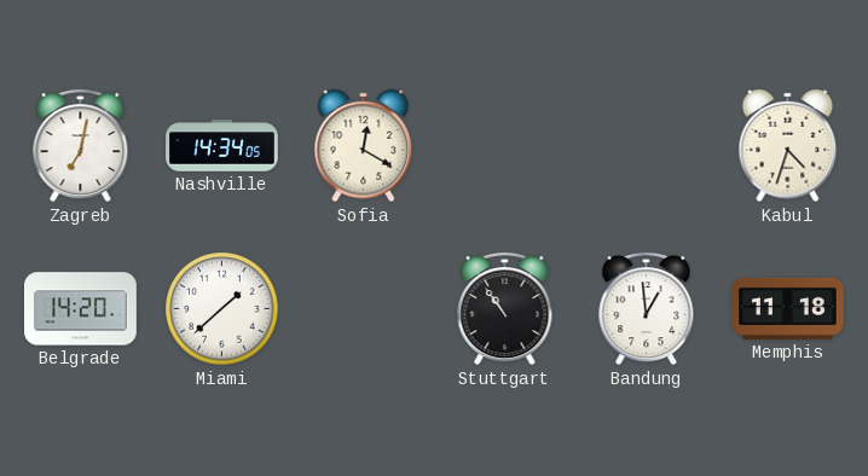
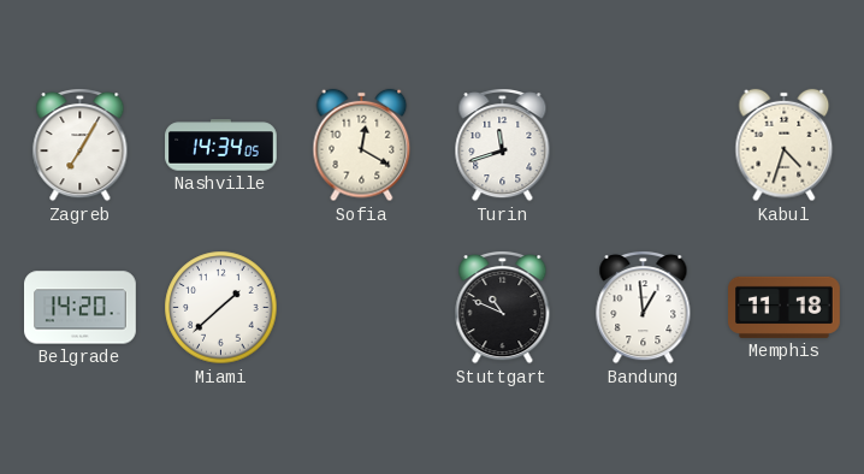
Zagreb: 7:02 -> 7:05
Turin: none -> 11:42
Stuttgart: 10:54 -> 10:49
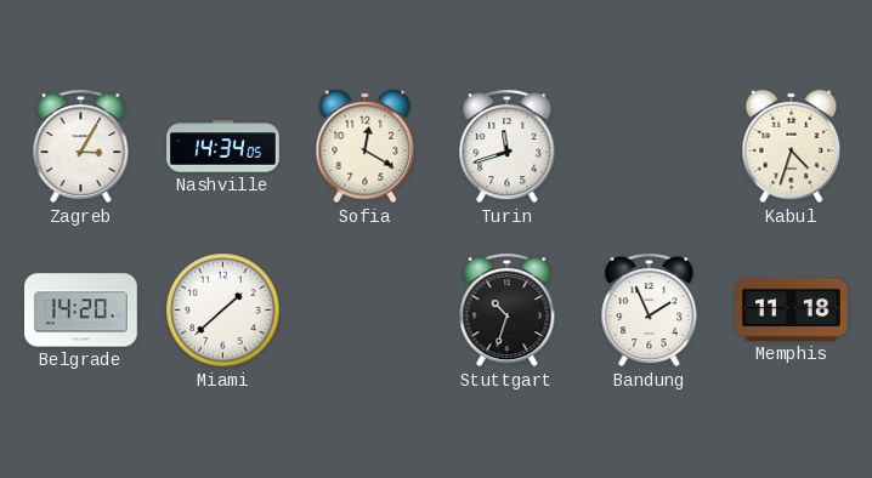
Zagreb: 7:05 -> 3:05
Stuttgart: 10:49 -> 10:33
Bandung: 12:59 -> 1:56
